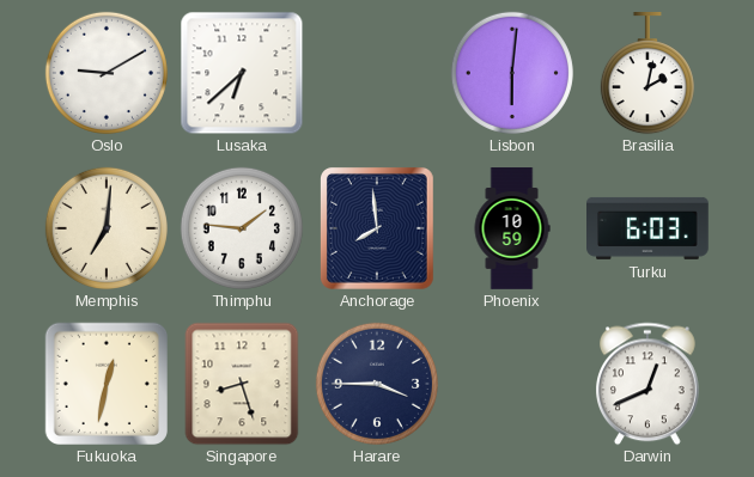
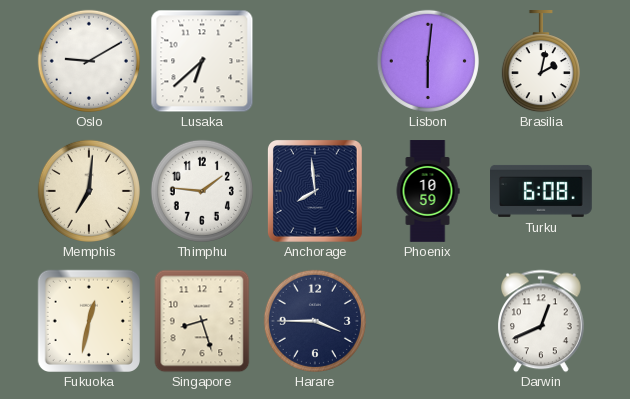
Turku: 6:03 -> 6:08
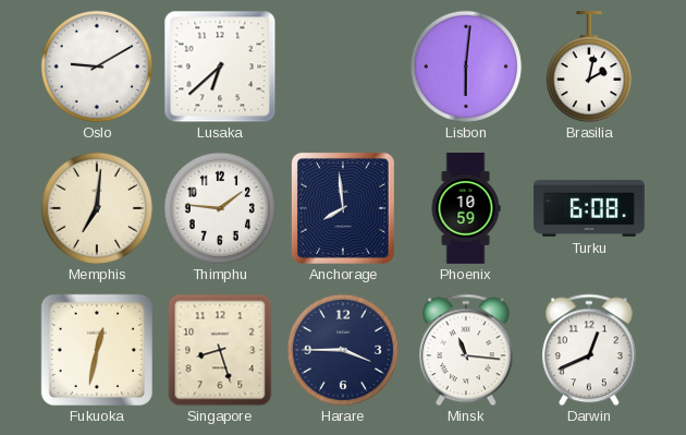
Minsk: none -> 11:16
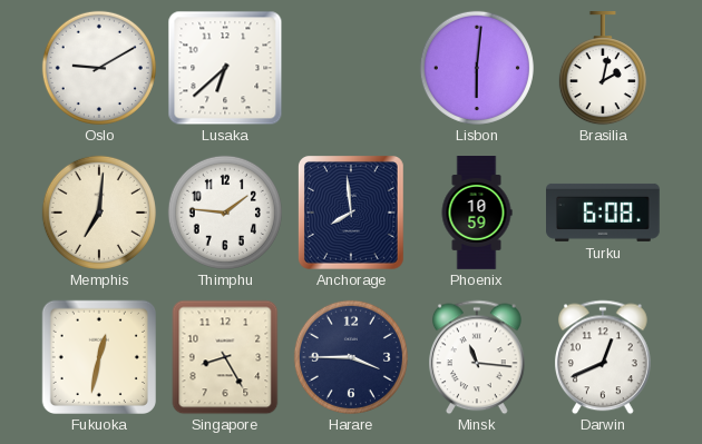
Singapore: 8:27 -> 8:25
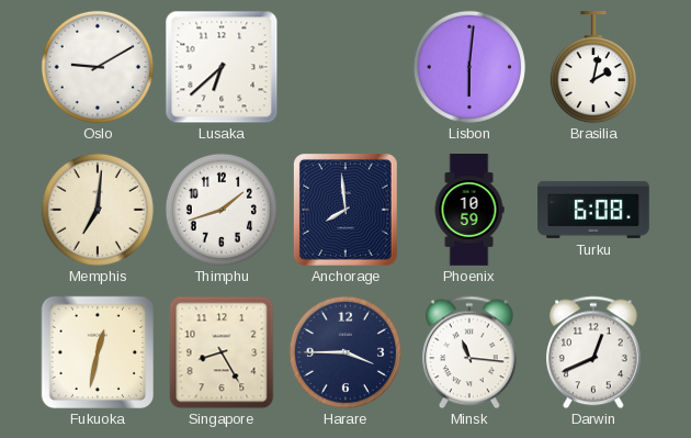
Thimphu: 1:46 -> 1:42
